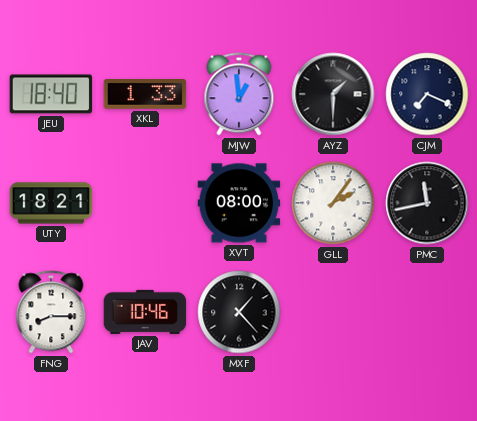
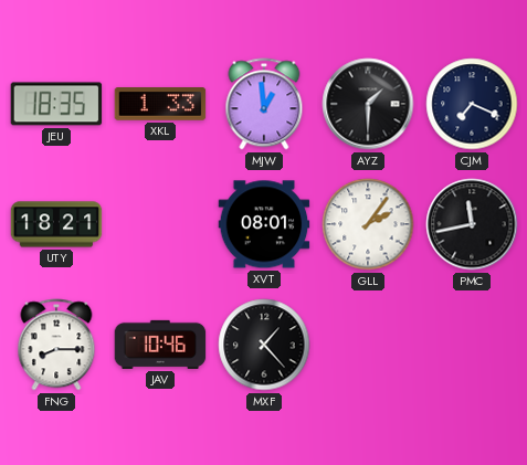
JEU: 18:40 -> 18:35
XVT: 08:00 -> 08:01
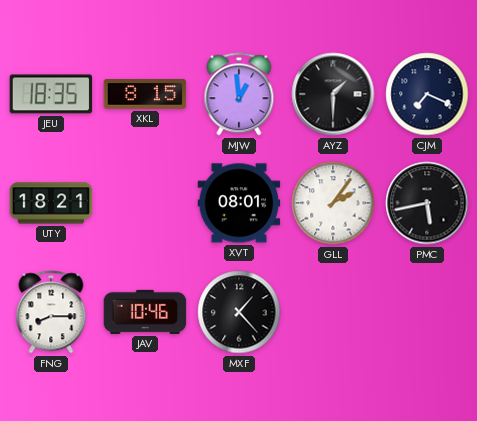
XKL: 1:33 -> 8:15
PMC: 11:43 -> 5:43
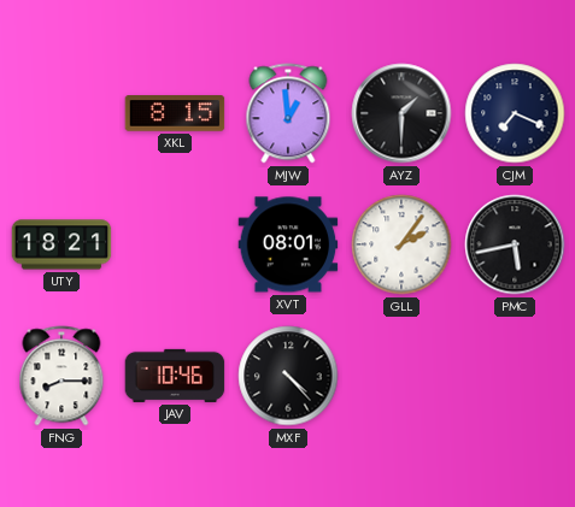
JEU: 18:35 -> none
MXF: 1:23 -> 4:23
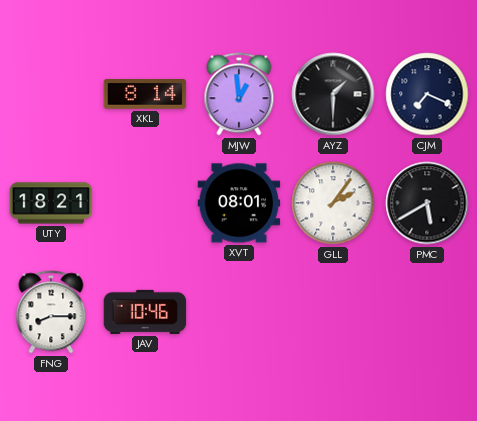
XKL: 8:15 -> 8:14
PMC: 5:43 -> 5:40
MXF: 4:23 -> none
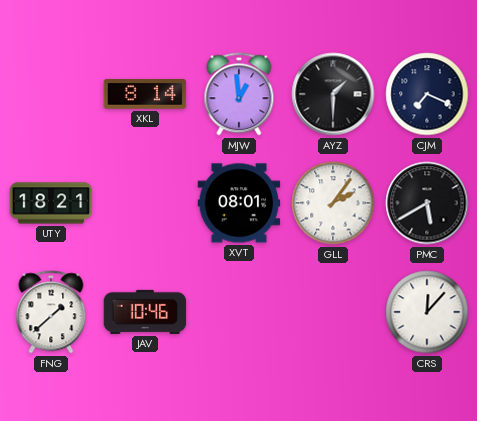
FNG: 8:15 -> 1:38
CRS: none -> 12:07
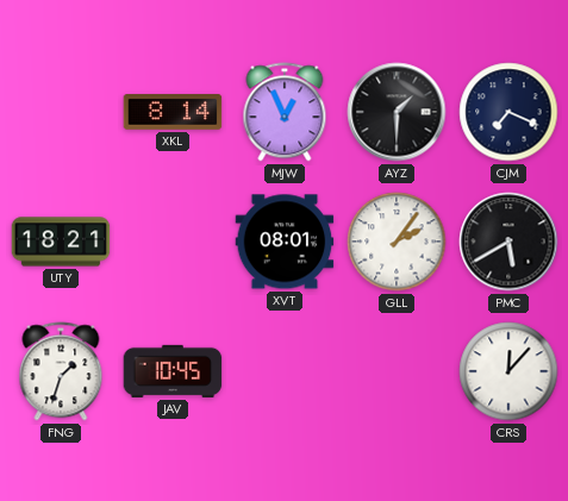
MJW: 12:59 -> 12:56
FNG: 1:38 -> 1:33
JAV: 10:46 -> 10:45
